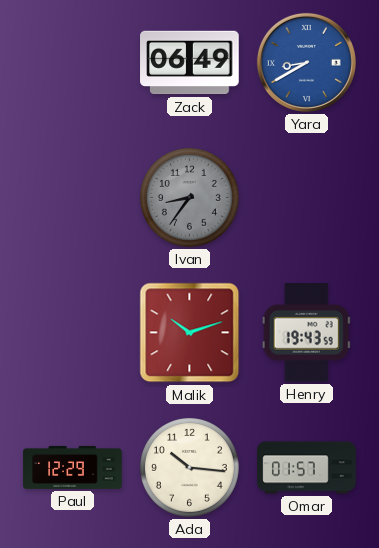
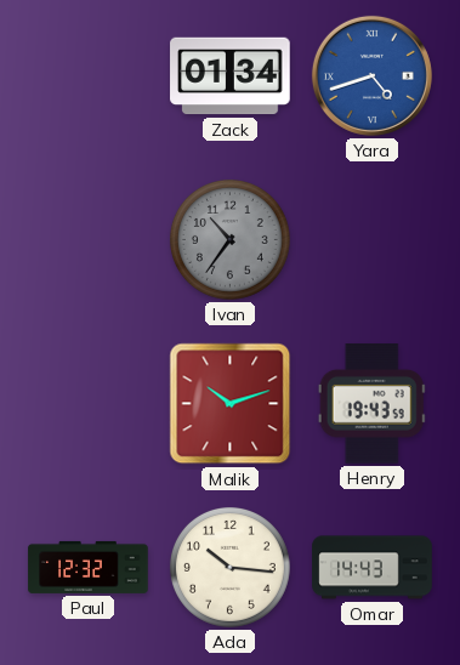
Zack: 06:49 -> 01:34
Yara: 8:40 -> 4:42
Ivan: 8:36 -> 10:36
Paul: 12:29 -> 12:32
Omar: 01:57 -> 14:43
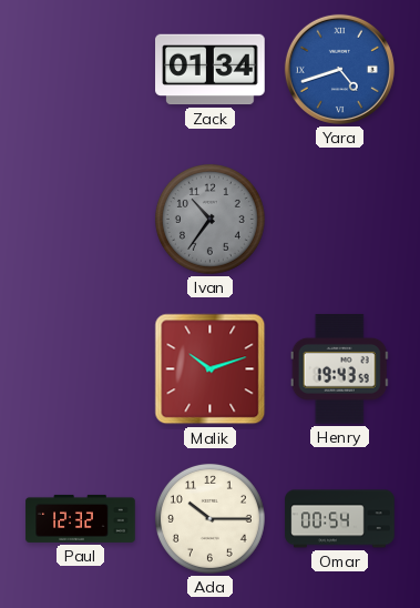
Ada: 10:16 -> 10:15
Omar: 14:43 -> 00:54
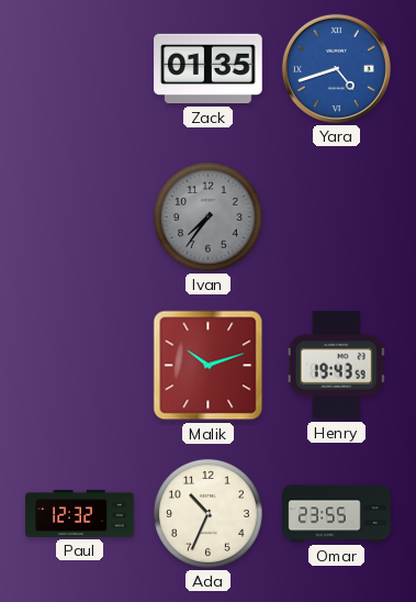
Zack: 01:34 -> 01:35
Ivan: 10:36 -> 7:36
Ada: 10:15 -> 10:34
Omar: 00:54 -> 23:55
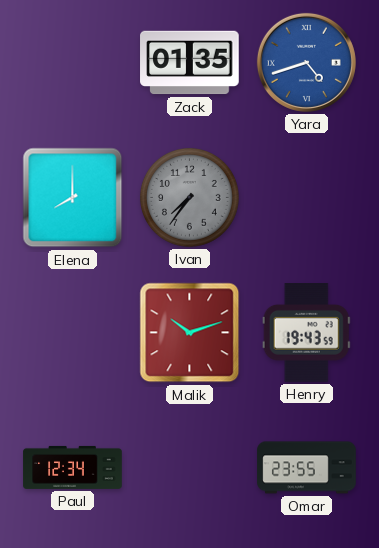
Elena: none -> 8:00
Paul: 12:32 -> 12:34
Ada: 10:34 -> none
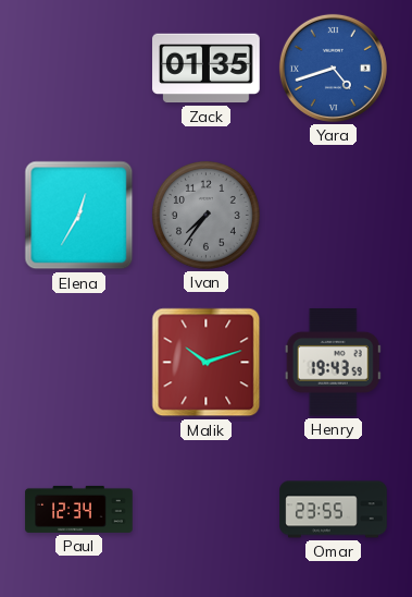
Elena: 8:00 -> 12:35
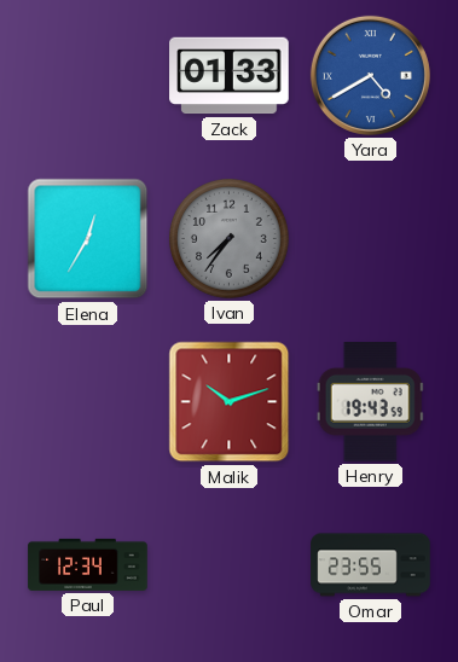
Zack: 01:35 -> 01:33
Yara: 4:42 -> 4:40
